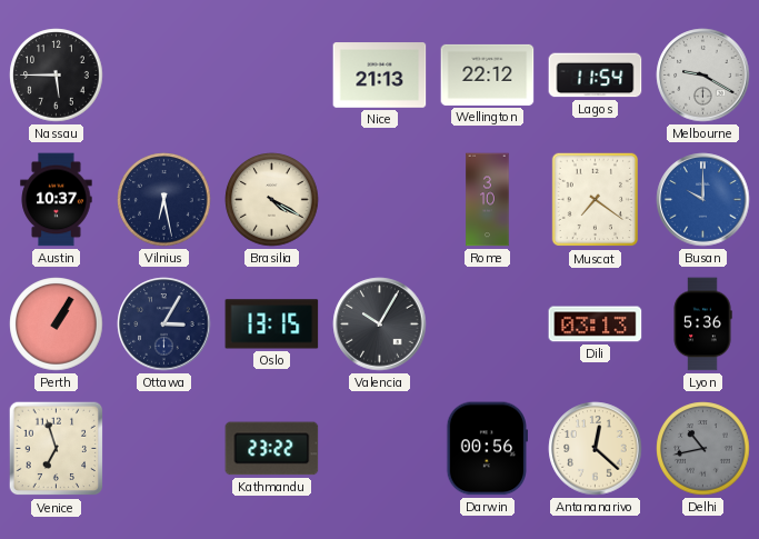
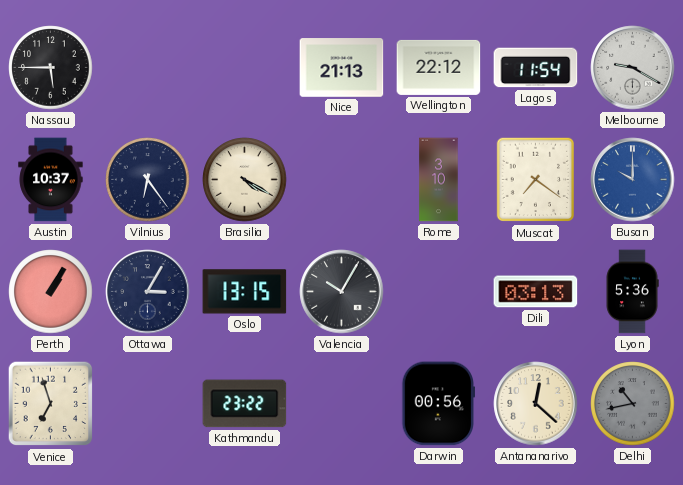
Vilnius: 6:28 -> 6:24
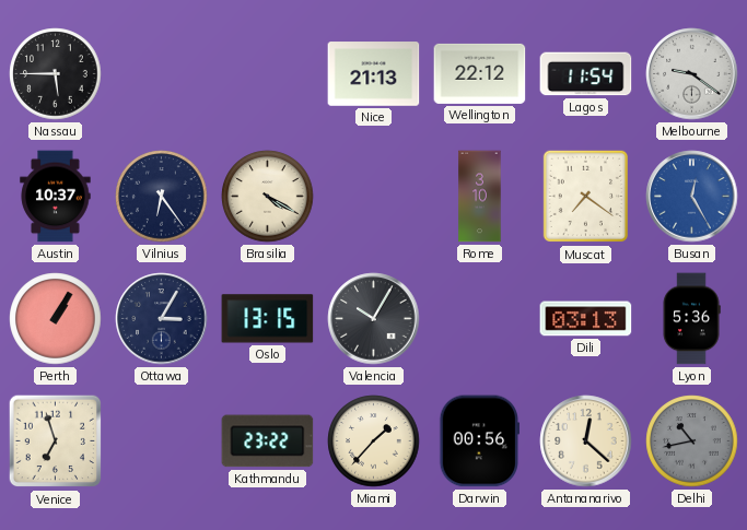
Melbourne: 9:20 -> 9:21
Busan: 10:00 -> 12:25
Miami: none -> 1:37
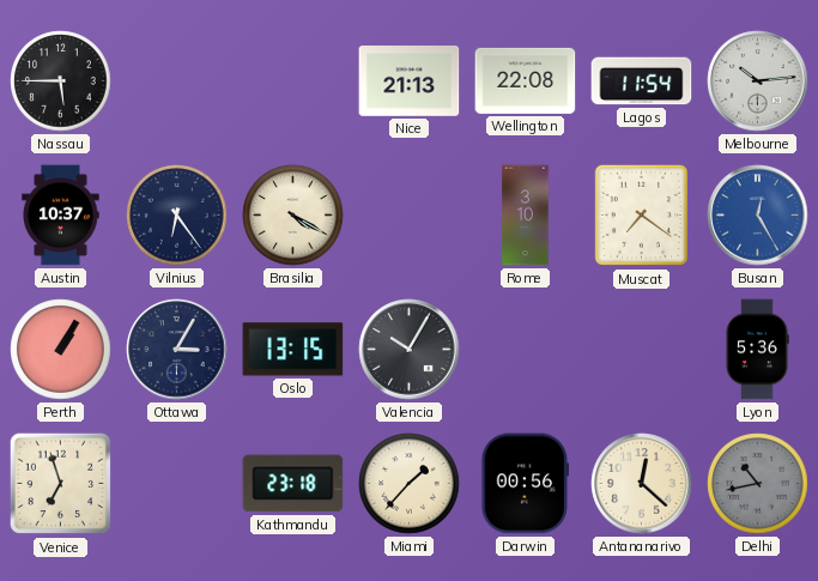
Wellington: 22:12 -> 22:08
Melbourne: 9:21 -> 10:14
Dili: 03:13 -> none
Kathmandu: 23:22 -> 23:18
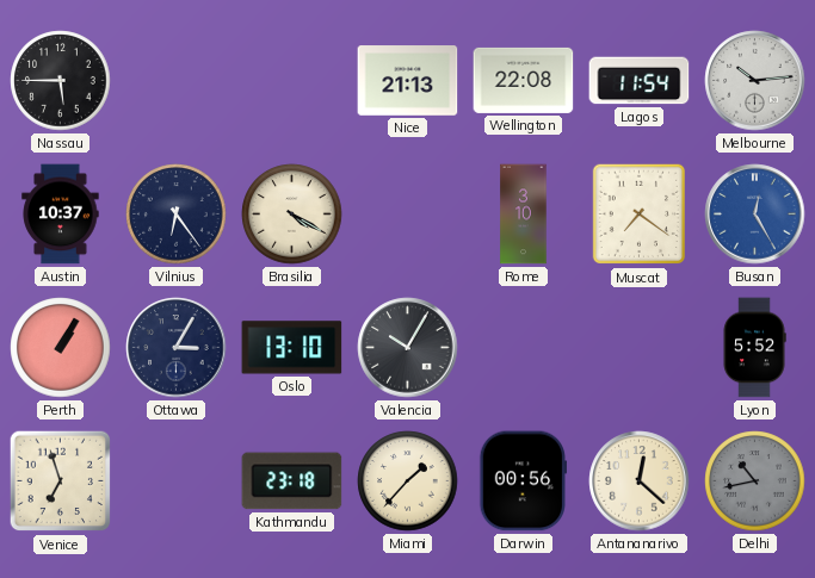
Oslo: 13:15 -> 13:10
Lyon: 5:36 -> 5:52
